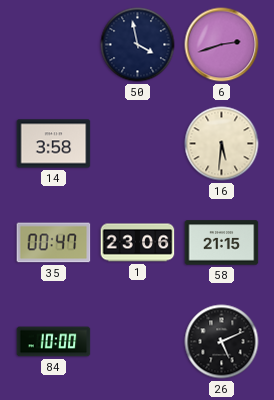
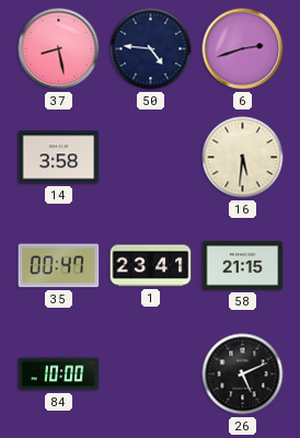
37: none -> 8:28
50: 3:58 -> 4:46
1: 23:06 -> 23:41
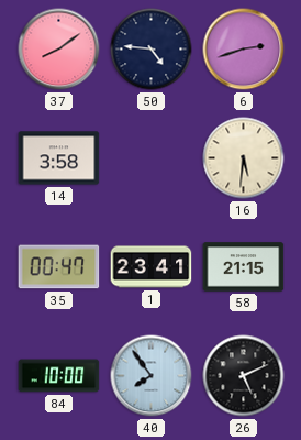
37: 8:28 -> 8:09
40: none -> 7:54
